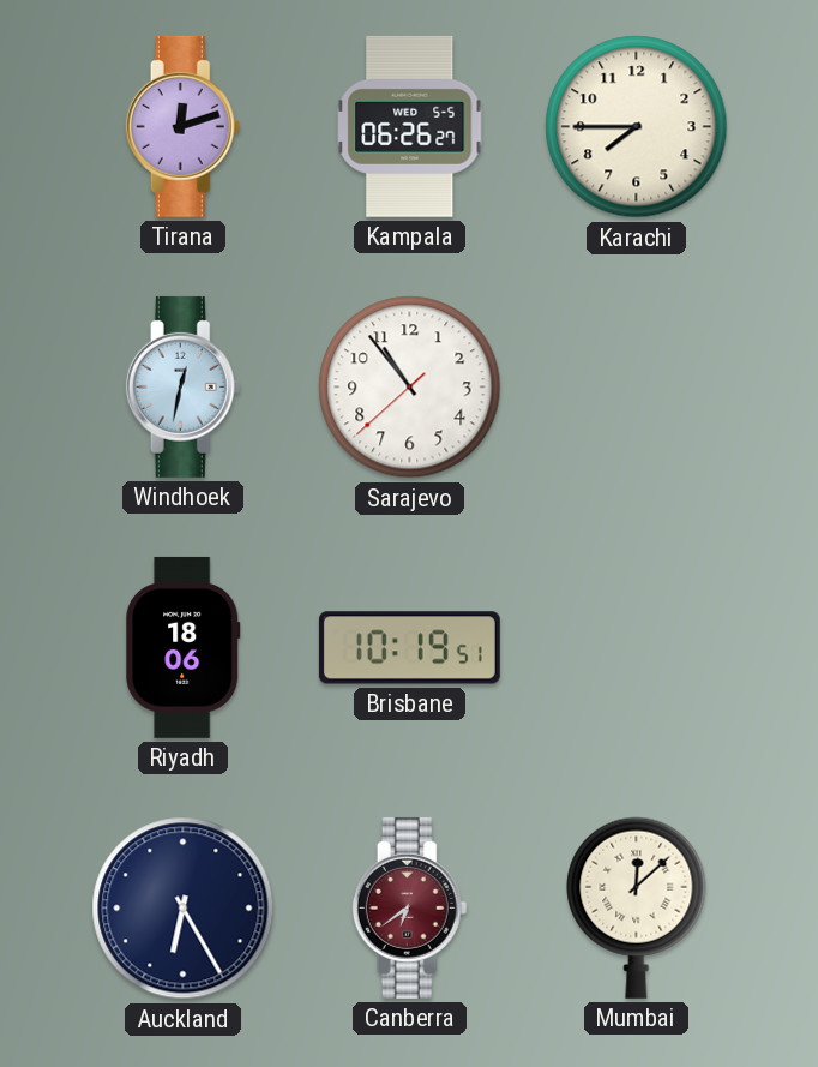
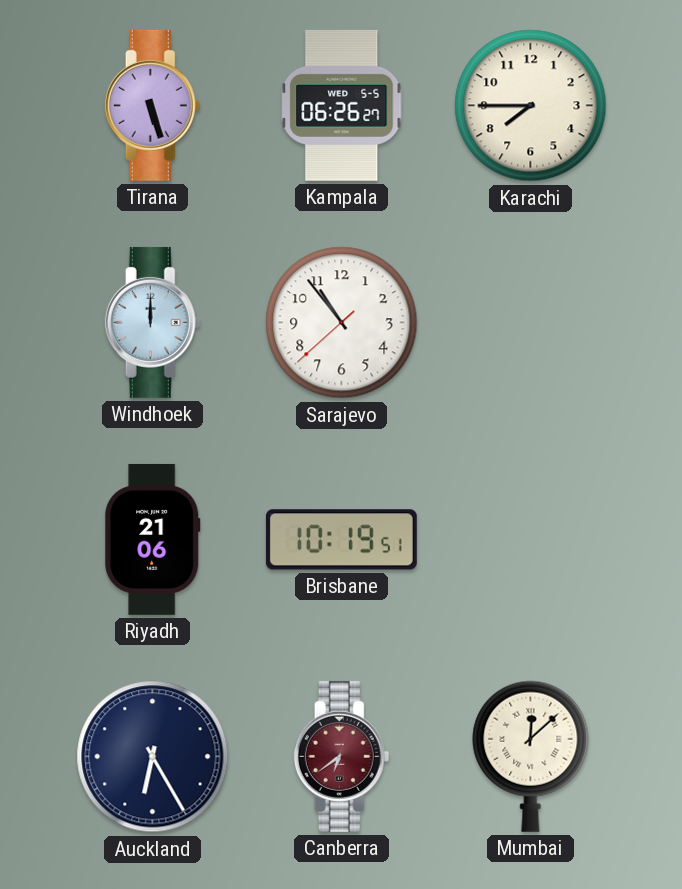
Tirana: 12:12 -> 5:27
Windhoek: 12:32 -> 12:00
Riyadh: 18:06 -> 21:06
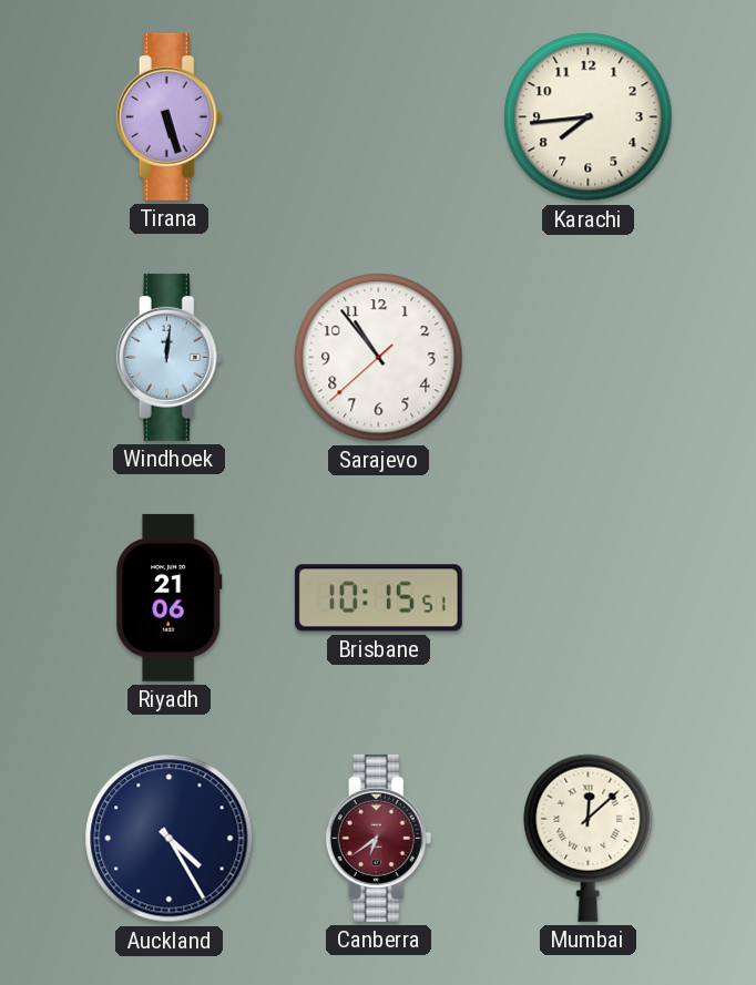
Kampala: 06:26 -> none
Karachi: 7:45 -> 7:44
Windhoek: 12:00 -> 12:01
Brisbane: 10:19 -> 10:15
Auckland: 6:25 -> 4:25
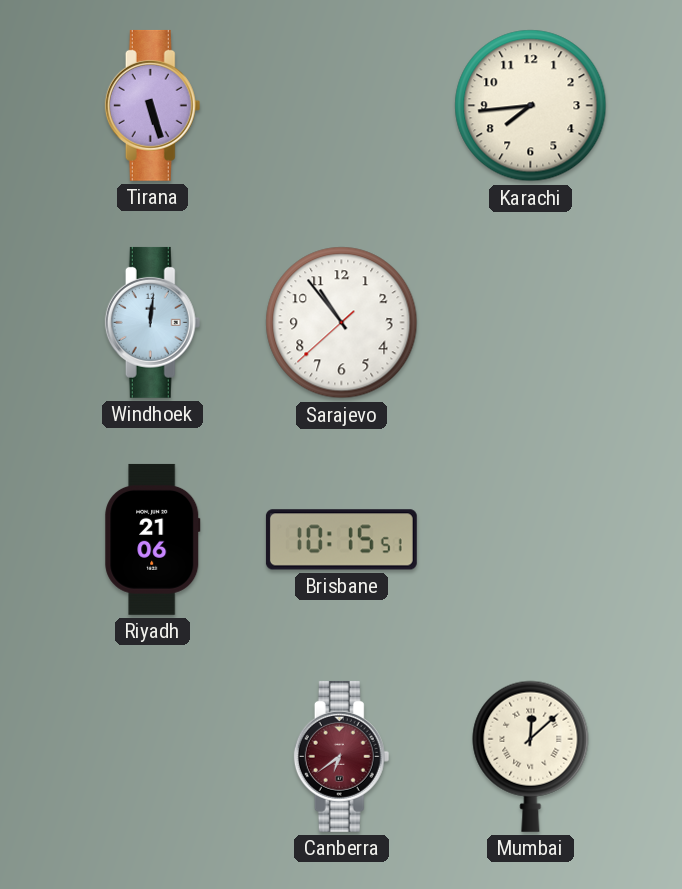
Auckland: 4:25 -> none
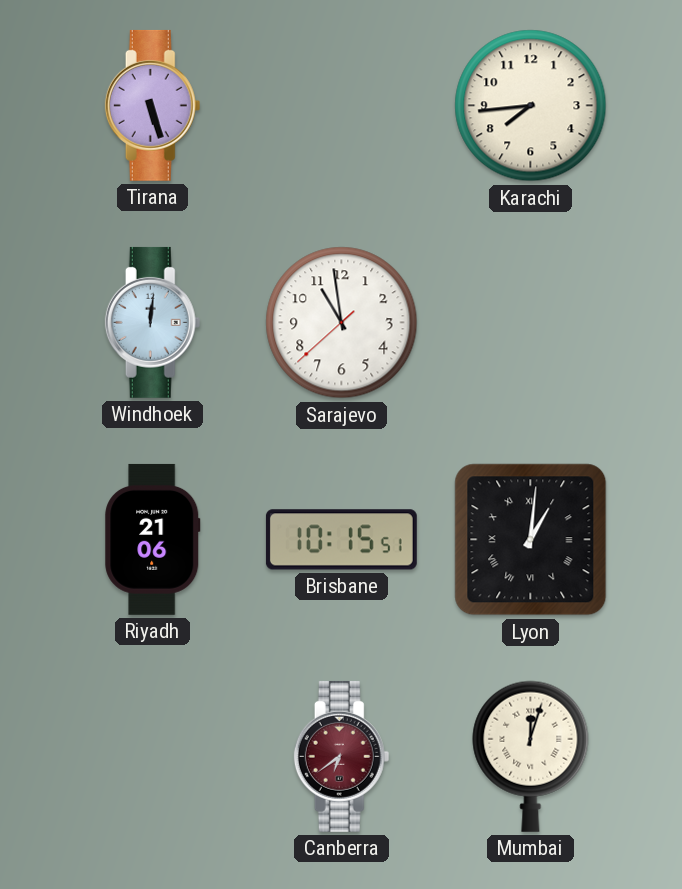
Sarajevo: 10:53 -> 10:58
Lyon: none -> 1:01
Mumbai: 12:08 -> 12:03
